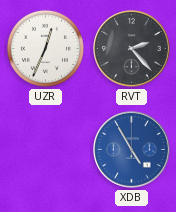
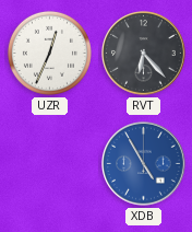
RVT: 2:23 -> 6:23
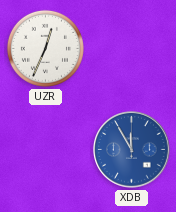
RVT: 6:23 -> none
XDB: 4:55 -> 11:55
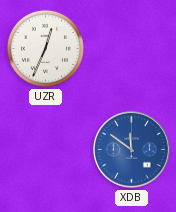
XDB: 11:55 -> 11:51
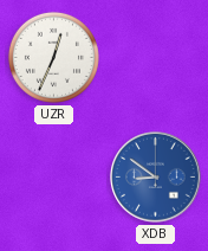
XDB: 11:51 -> 8:51
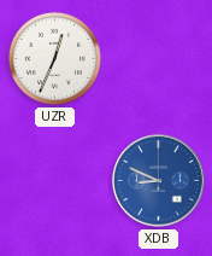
XDB: 8:51 -> 8:49
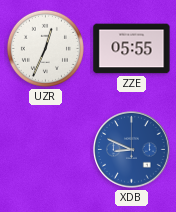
ZZE: none -> 05:55
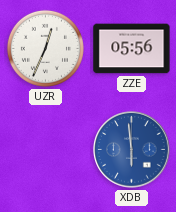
ZZE: 05:55 -> 05:56
XDB: 8:49 -> 5:59
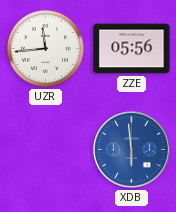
UZR: 12:34 -> 11:44
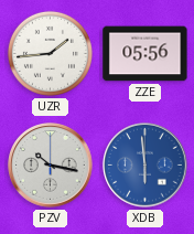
UZR: 11:44 -> 1:44
PZV: none -> 10:17
